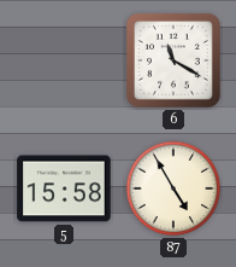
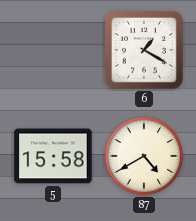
6: 11:20 -> 1:20
87: 4:55 -> 4:40
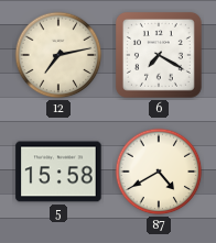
12: none -> 7:13
6: 1:20 -> 7:20
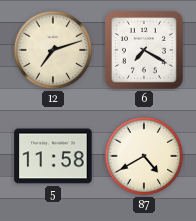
12: 7:13 -> 7:12
5: 15:58 -> 11:58
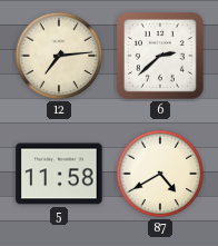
12: 7:12 -> 7:14
6: 7:20 -> 2:38
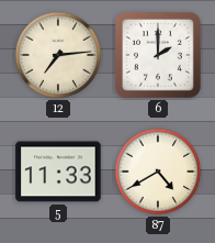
6: 2:38 -> 2:00
5: 11:58 -> 11:33
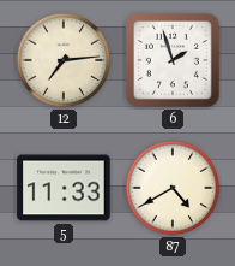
6: 2:00 -> 1:57
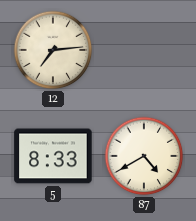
6: 1:57 -> none
5: 11:33 -> 8:33
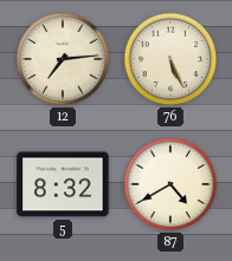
76: none -> 5:26
5: 8:33 -> 8:32
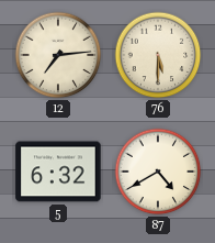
76: 5:26 -> 5:30
5: 8:32 -> 6:32
